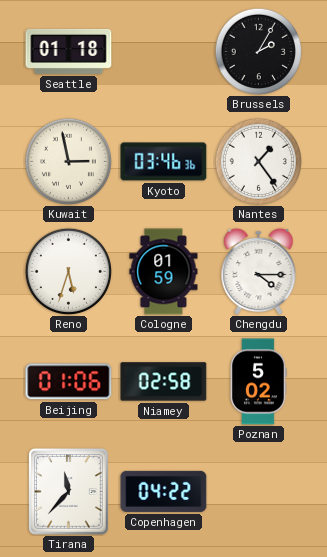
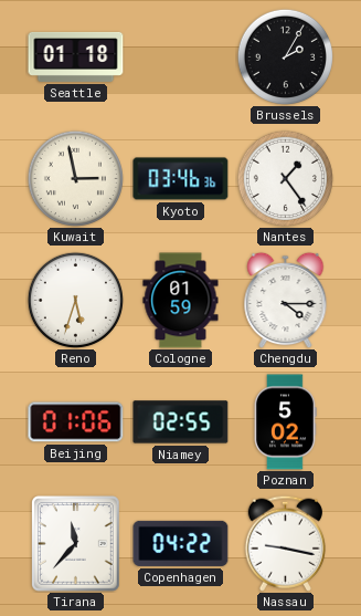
Niamey: 02:58 -> 02:55
Nassau: none -> 9:17
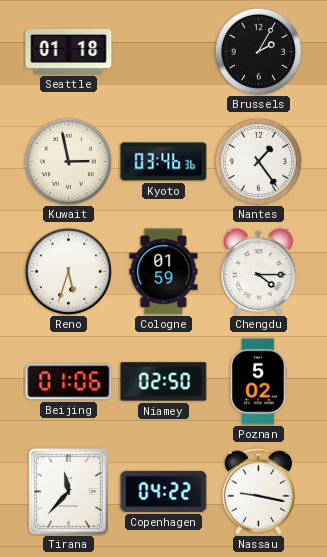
Niamey: 02:55 -> 02:50
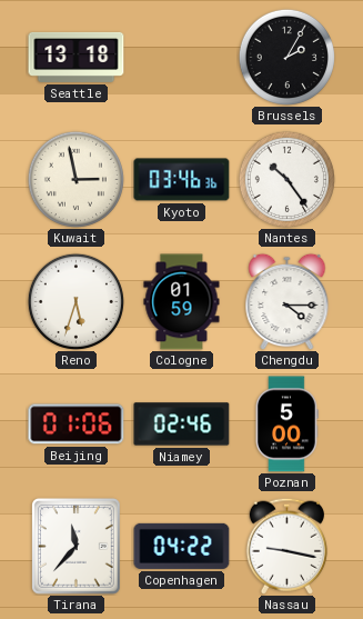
Seattle: 01:18 -> 13:18
Nantes: 1:24 -> 10:24
Niamey: 02:50 -> 02:46
Poznan: 5:02 -> 5:00
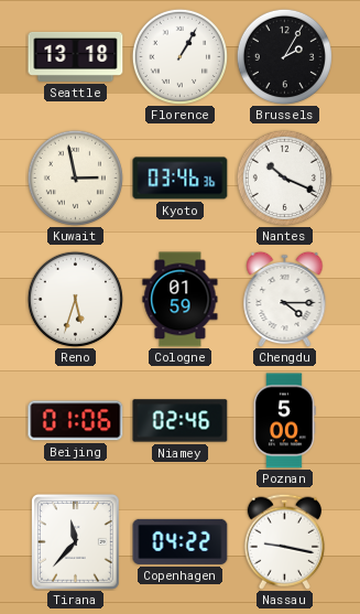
Florence: none -> 1:05
Nantes: 10:24 -> 10:19
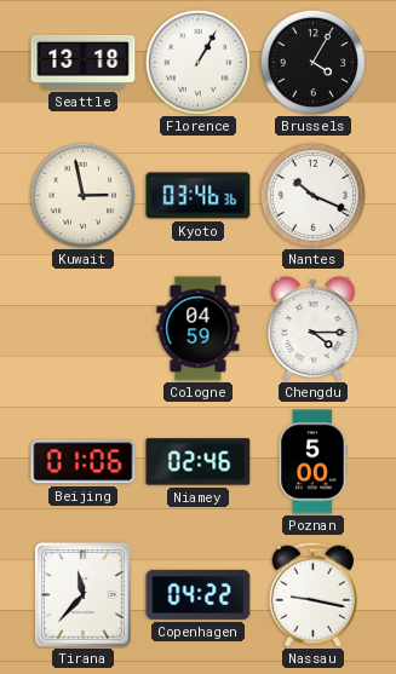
Brussels: 2:05 -> 4:05
Reno: 5:33 -> none
Cologne: 01:59 -> 04:59
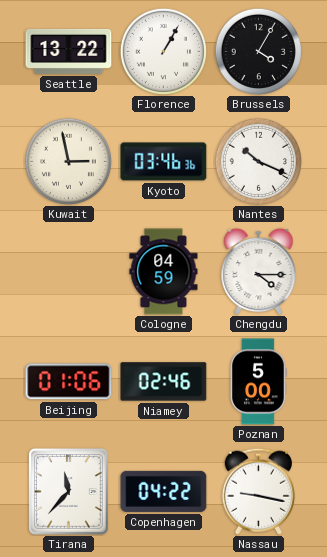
Seattle: 13:18 -> 13:22
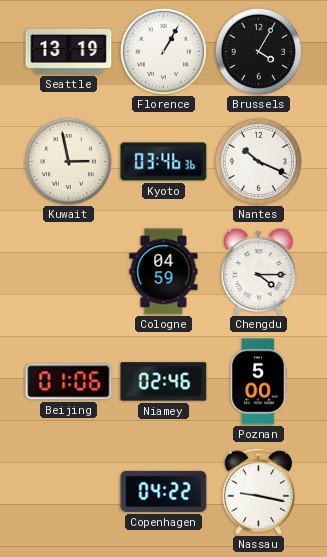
Seattle: 13:22 -> 13:19
Tirana: 11:37 -> none
